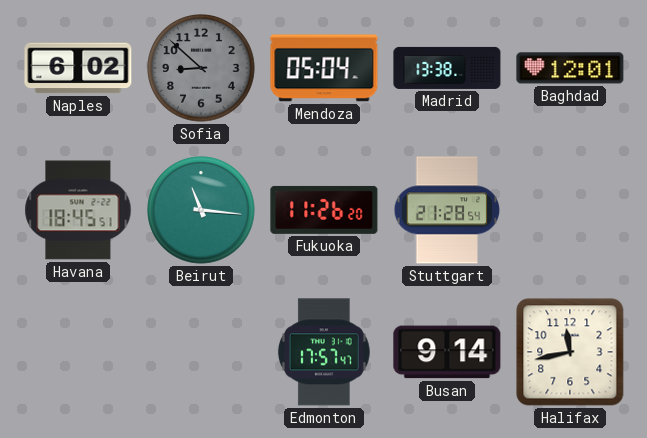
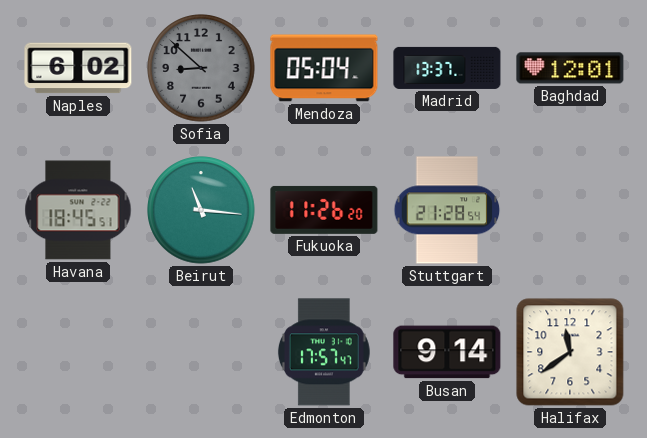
Madrid: 13:38 -> 13:37
Halifax: 11:43 -> 11:39
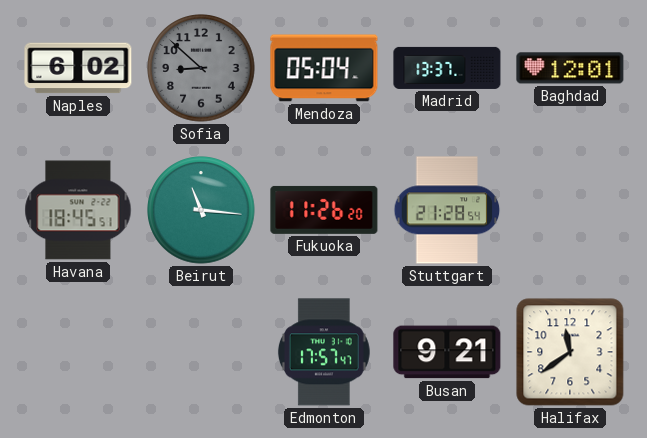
Busan: 9:14 -> 9:21
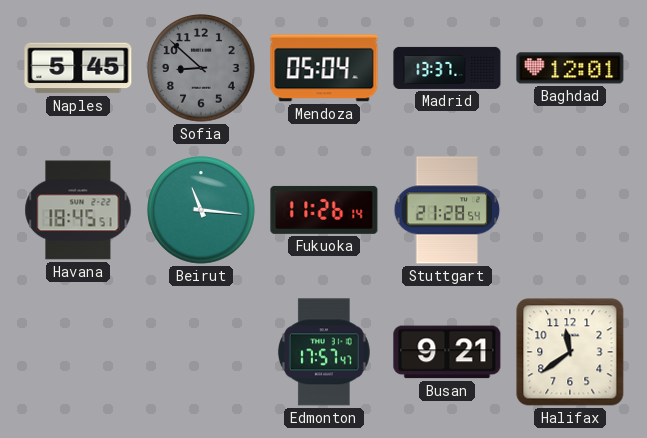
Naples: 6:02 -> 5:45
Fukuoka: 11:26:20 -> 11:26:14
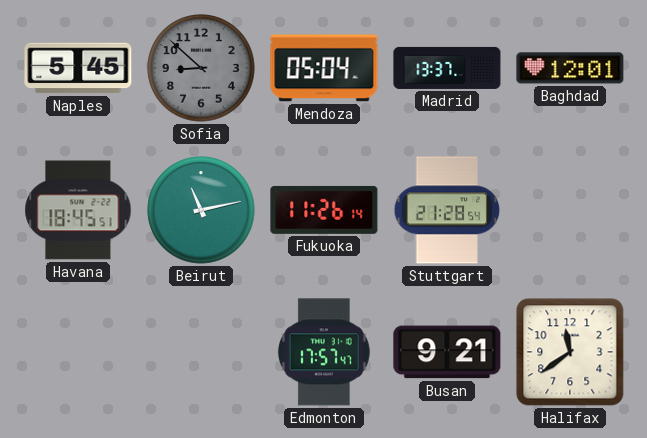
Beirut: 11:16 -> 11:13
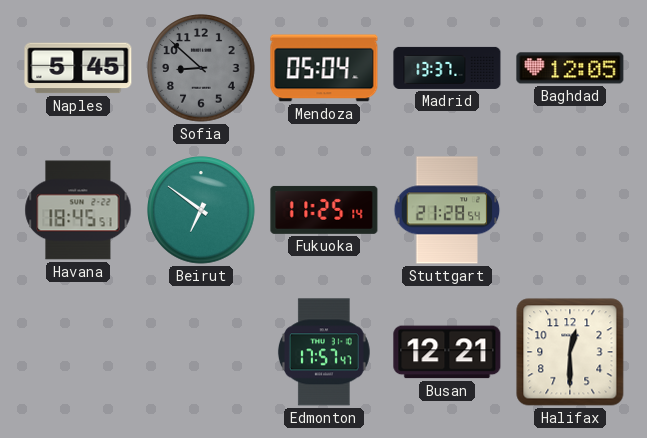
Baghdad: 12:01 -> 12:05
Beirut: 11:13 -> 6:51
Fukuoka: 11:26 -> 11:25
Busan: 9:21 -> 12:21
Halifax: 11:39 -> 12:30
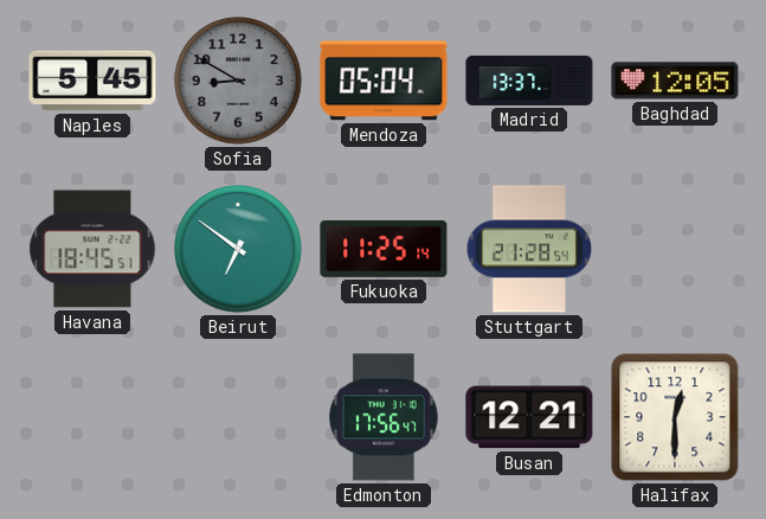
Sofia: 8:52 -> 8:50
Edmonton: 17:57 -> 17:56
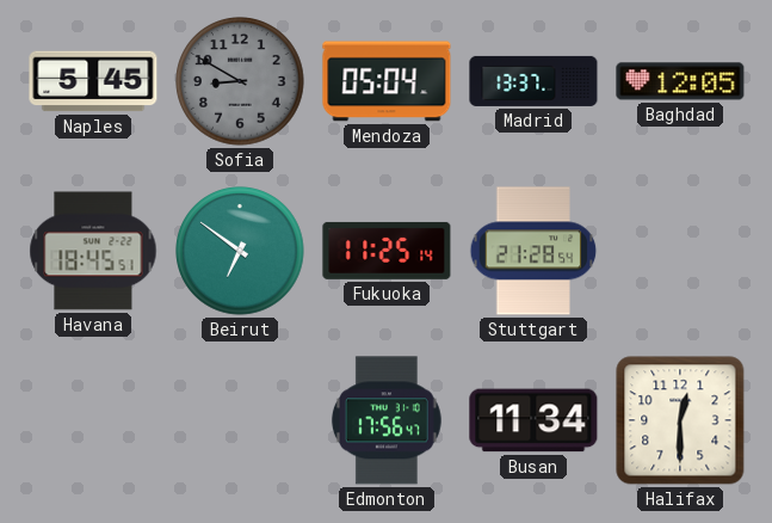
Busan: 12:21 -> 11:34
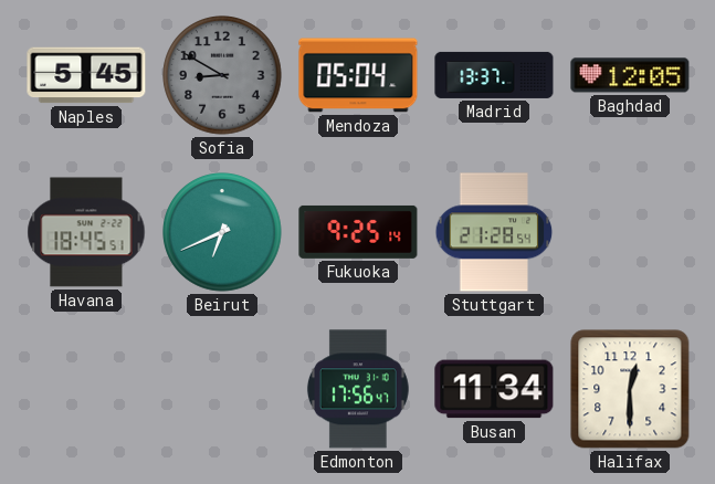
Beirut: 6:51 -> 6:41
Fukuoka: 11:25 -> 9:25
